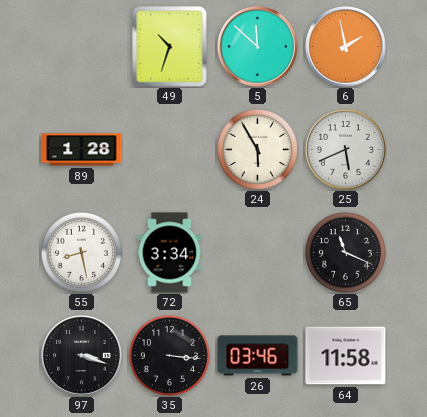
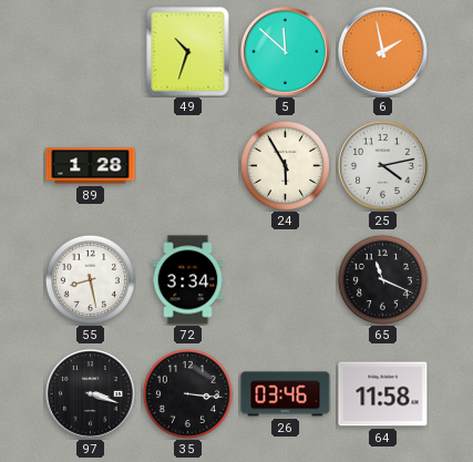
25: 5:41 -> 4:13
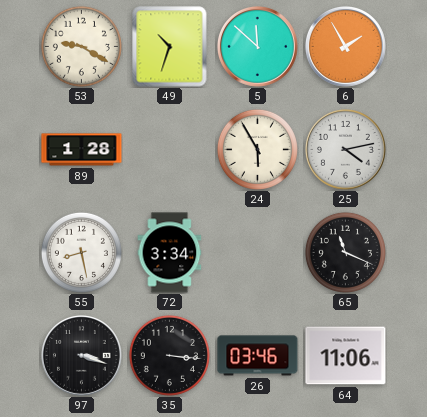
53: none -> 9:20
6: 1:58 -> 1:55
64: 11:58 -> 11:06
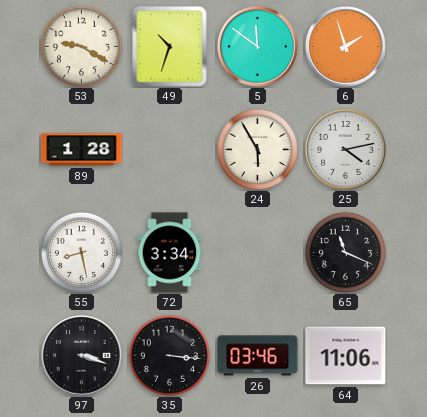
5: 11:52 -> 11:51
6: 1:55 -> 1:57
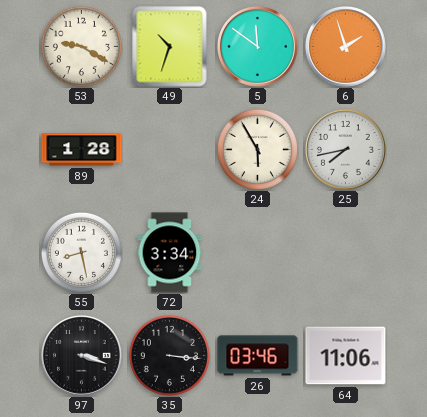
25: 4:13 -> 7:43
65: 11:19 -> none
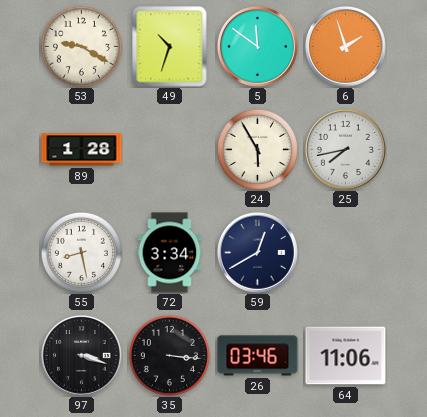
59: none -> 12:40
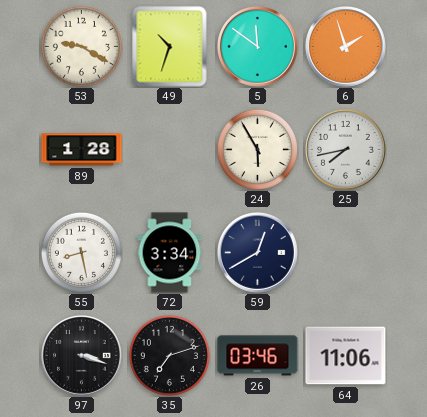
35: 3:16 -> 7:12
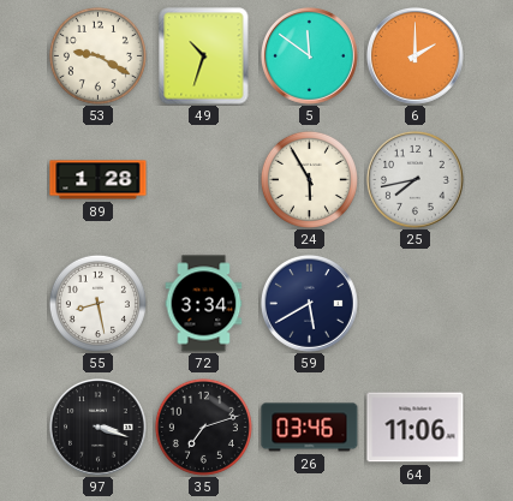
6: 1:57 -> 2:00
59: 12:40 -> 5:40
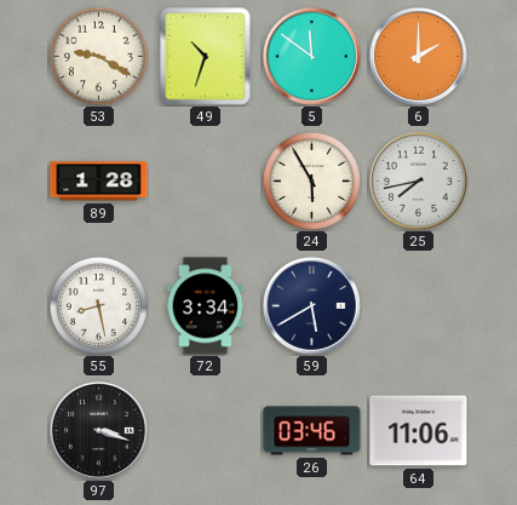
35: 7:12 -> none
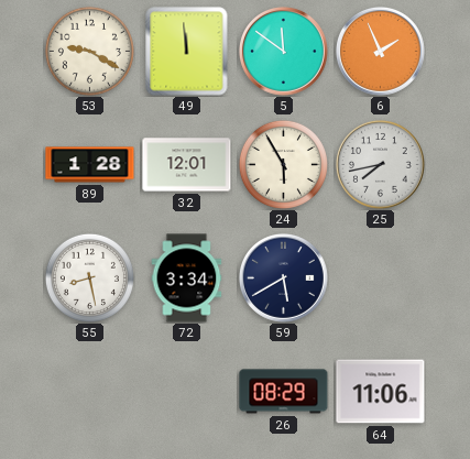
49: 10:33 -> 11:59
6: 2:00 -> 1:56
32: none -> 12:01
97: 3:18 -> none
26: 03:46 -> 08:29
